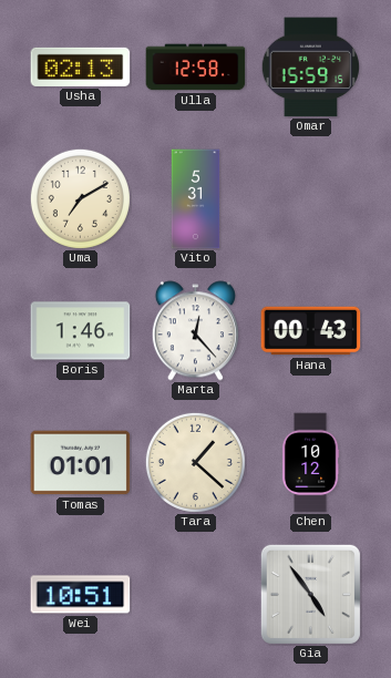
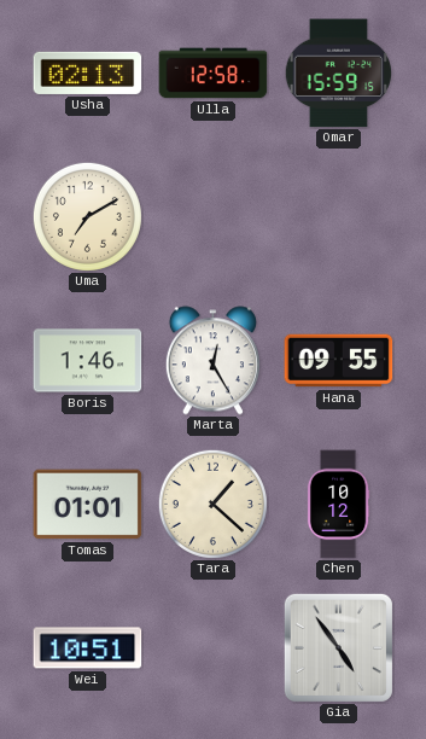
Vito: 5:31 -> none
Marta: 12:23 -> 12:25
Hana: 00:43 -> 09:55
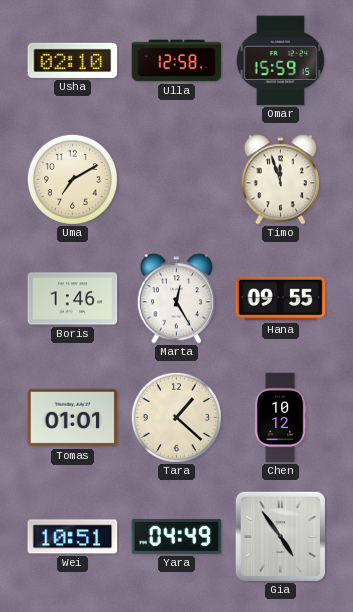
Usha: 02:13 -> 02:10
Timo: none -> 11:57
Yara: none -> 04:49
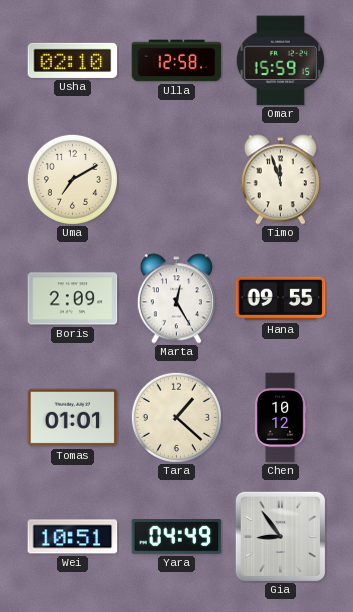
Boris: 1:46 -> 2:09
Gia: 4:54 -> 8:54
